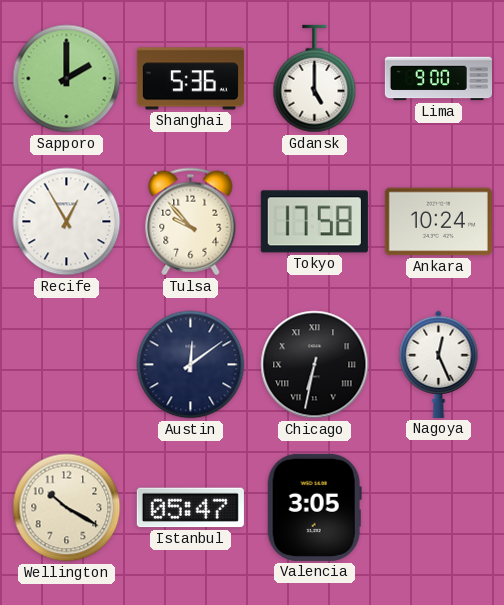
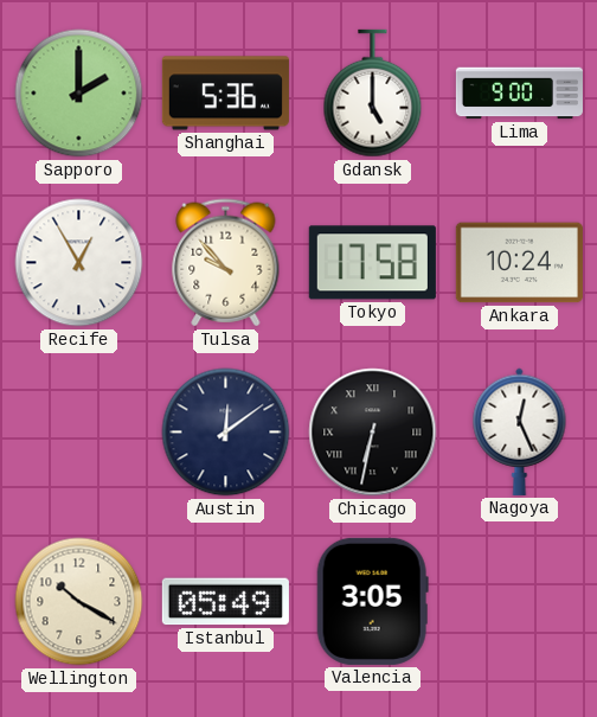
Istanbul: 05:47 -> 05:49
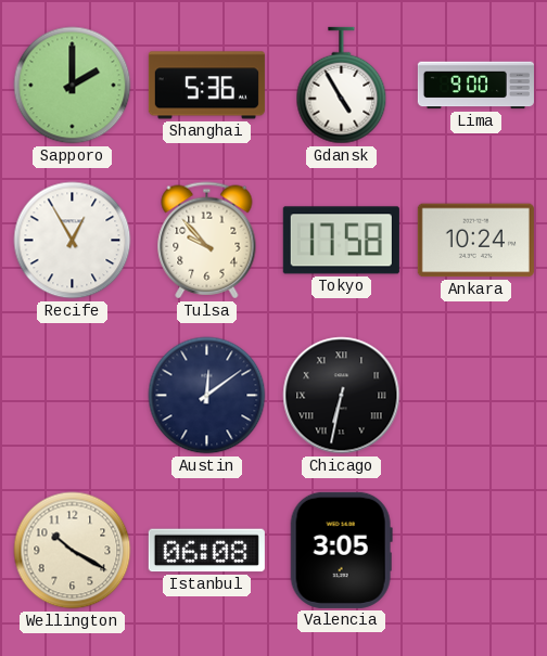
Gdansk: 5:00 -> 4:55
Nagoya: 12:26 -> none
Istanbul: 05:49 -> 06:08
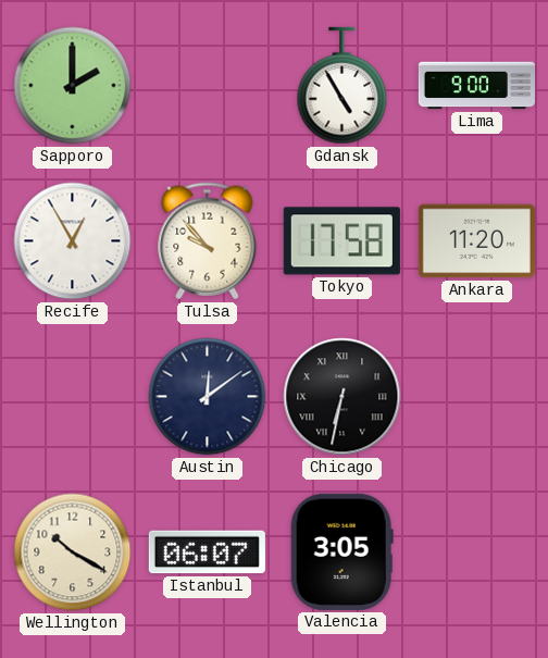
Shanghai: 5:36 -> none
Ankara: 10:24 -> 11:20
Istanbul: 06:08 -> 06:07
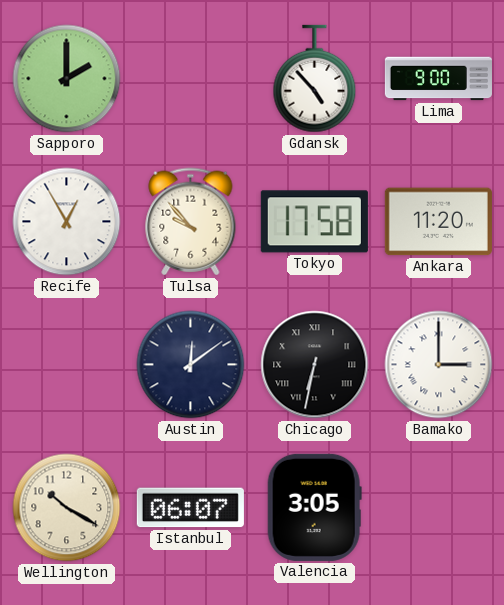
Gdansk: 4:55 -> 4:53
Bamako: none -> 3:00
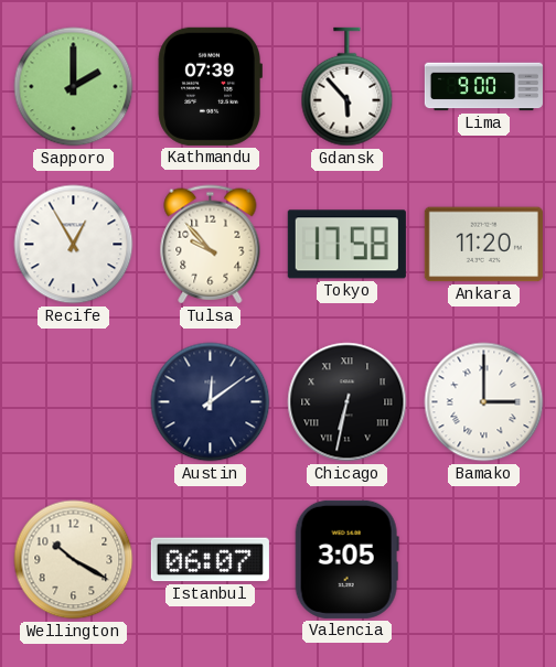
Kathmandu: none -> 07:39
Gdansk: 4:53 -> 5:53
